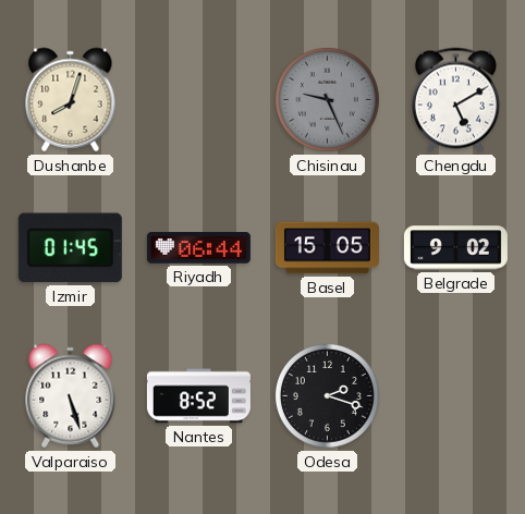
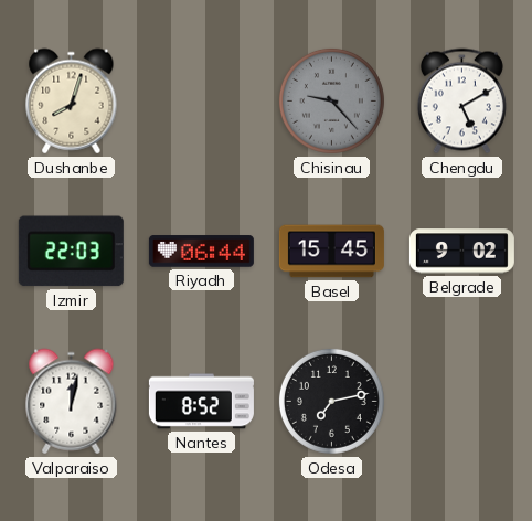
Chisinau: 9:26 -> 9:23
Izmir: 01:45 -> 22:03
Basel: 15:05 -> 15:45
Valparaiso: 5:27 -> 12:02
Odesa: 2:18 -> 7:13
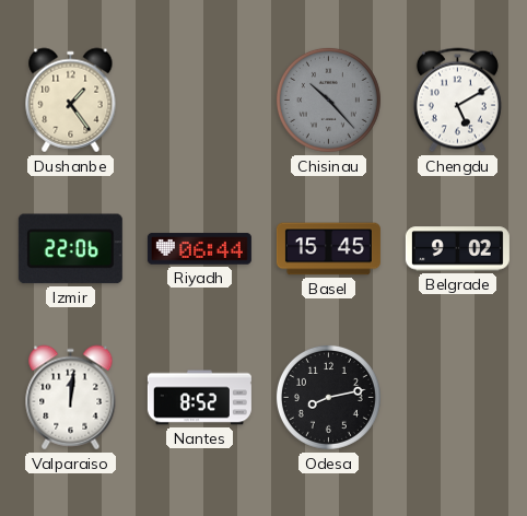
Dushanbe: 8:03 -> 1:24
Chisinau: 9:23 -> 10:23
Izmir: 22:03 -> 22:06
Valparaiso: 12:02 -> 12:01
Odesa: 7:13 -> 8:13
